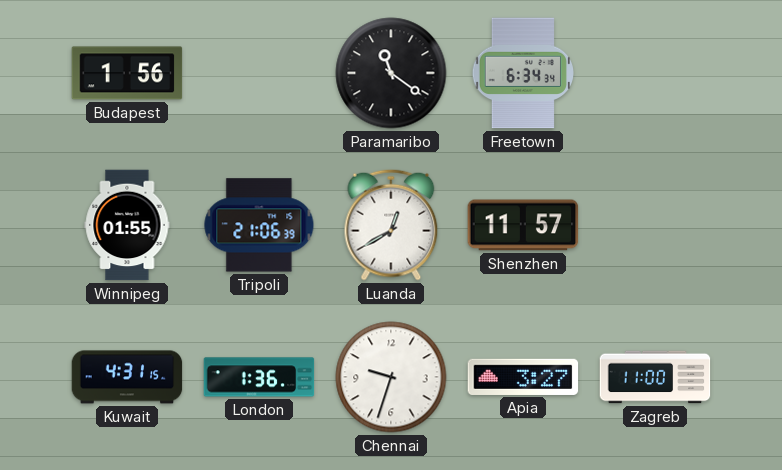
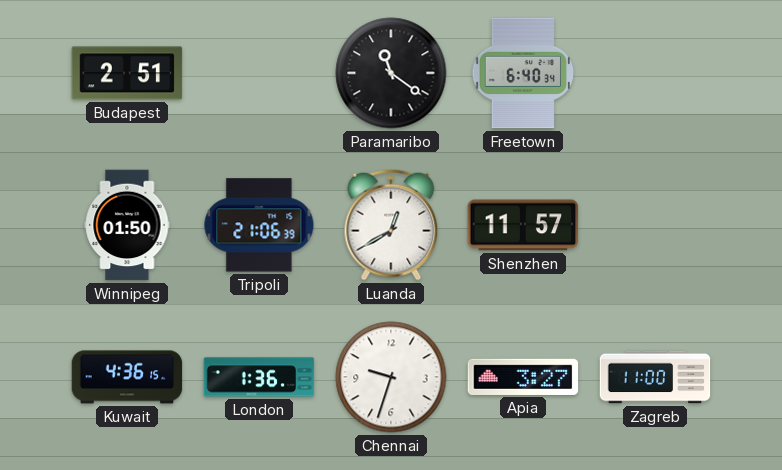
Budapest: 1:56 -> 2:51
Freetown: 6:34 -> 6:40
Winnipeg: 01:55 -> 01:50
Kuwait: 4:31 -> 4:36
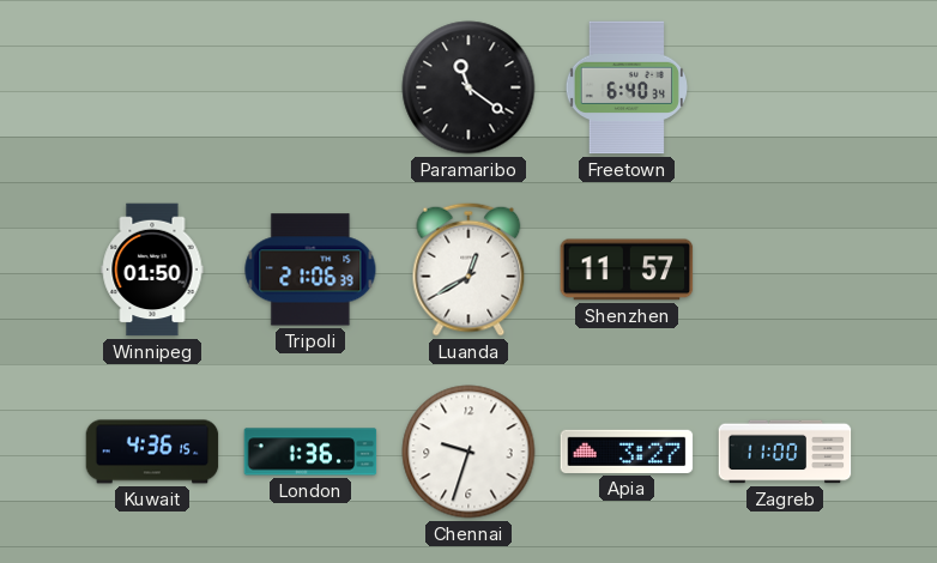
Budapest: 2:51 -> none
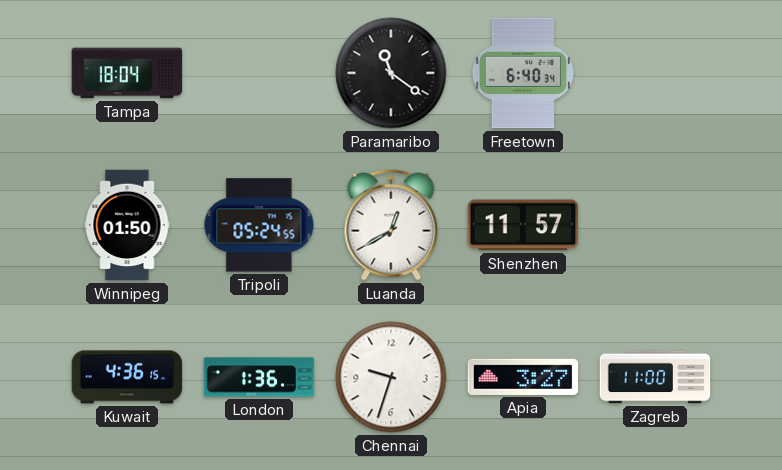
Tampa: none -> 18:04
Tripoli: 21:06 -> 05:24
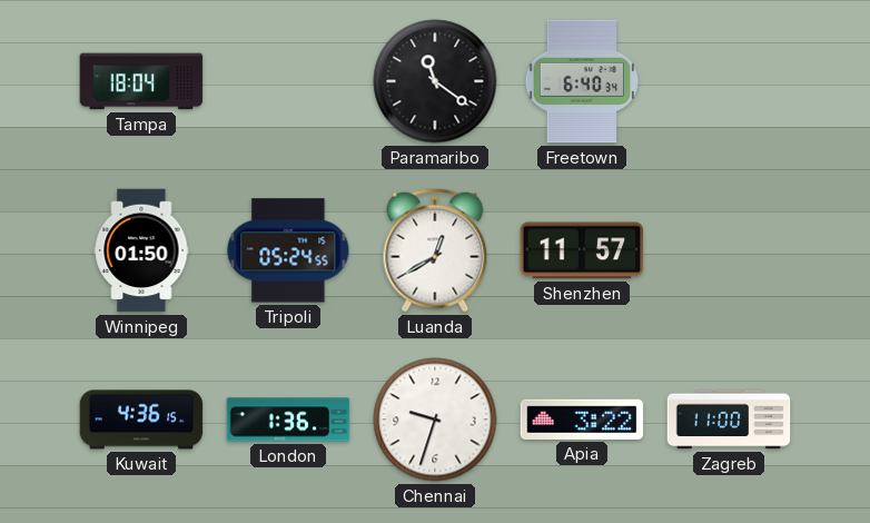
Apia: 3:27 -> 3:22
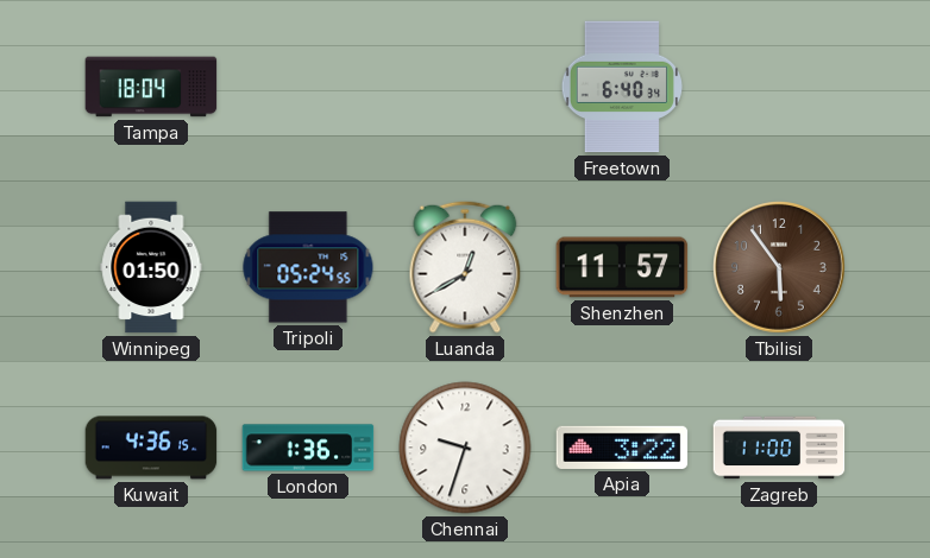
Paramaribo: 11:21 -> none
Tbilisi: none -> 5:54
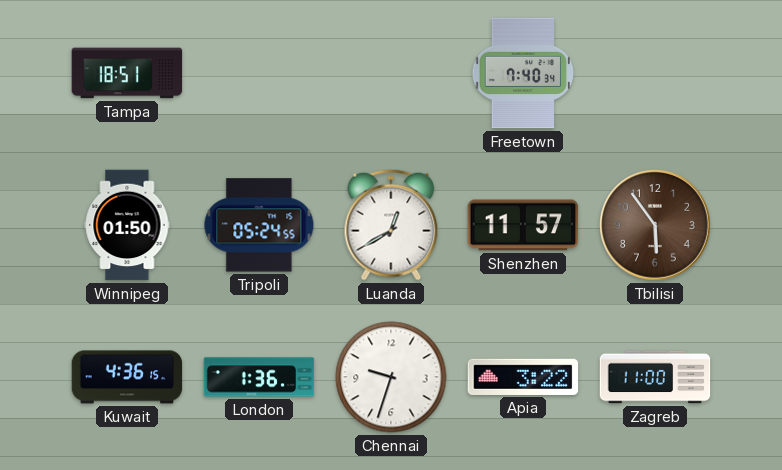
Tampa: 18:04 -> 18:51
Freetown: 6:40 -> 7:40
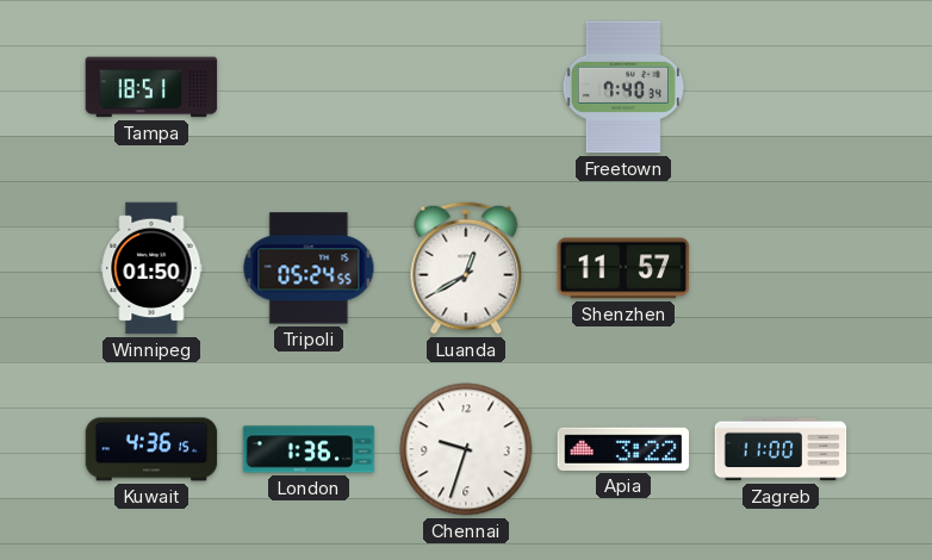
Tbilisi: 5:54 -> none
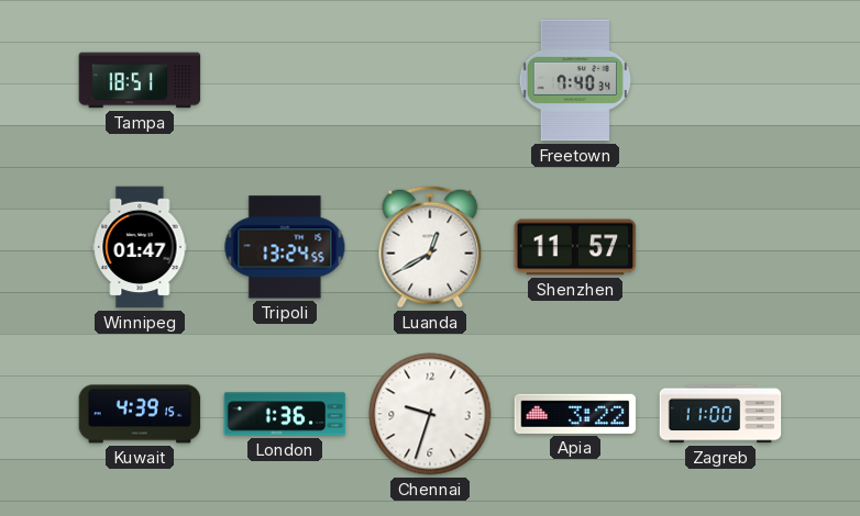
Winnipeg: 01:50 -> 01:47
Tripoli: 05:24 -> 13:24
Kuwait: 4:36 -> 4:39
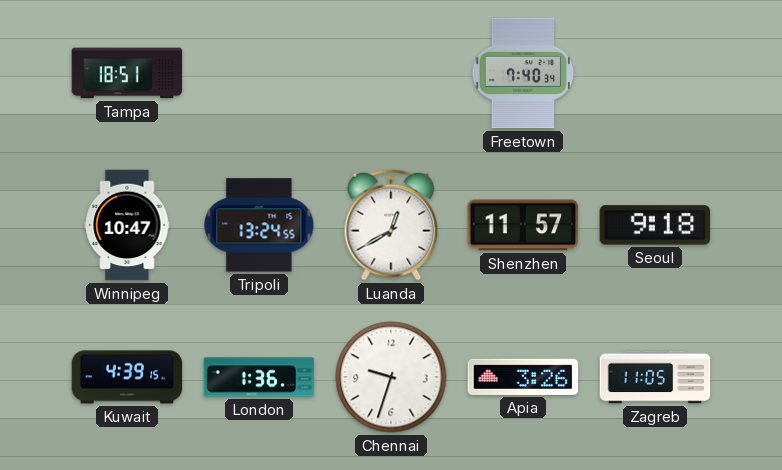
Winnipeg: 01:47 -> 10:47
Seoul: none -> 9:18
Apia: 3:22 -> 3:26
Zagreb: 11:00 -> 11:05
